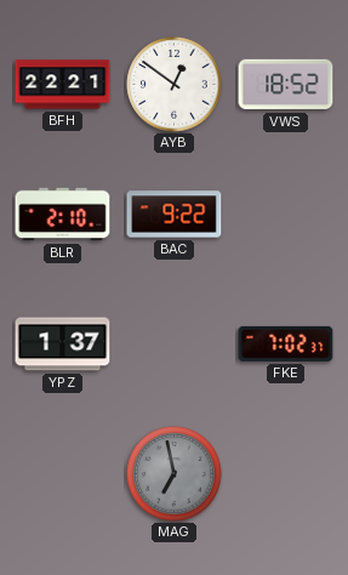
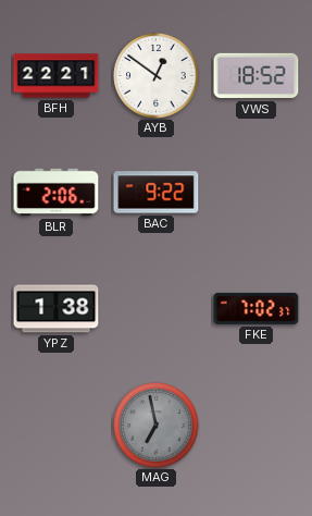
BLR: 2:10 -> 2:06
YPZ: 1:37 -> 1:38
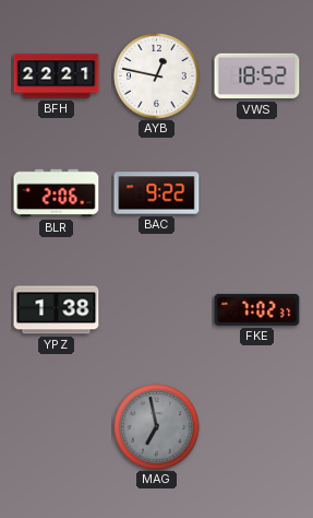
AYB: 12:51 -> 12:47
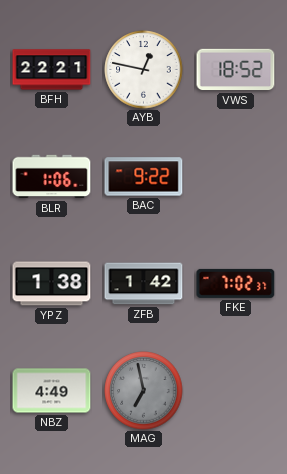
BLR: 2:06 -> 1:06
ZFB: none -> 1:42
NBZ: none -> 4:49
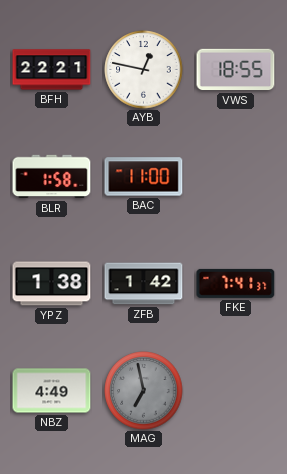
VWS: 18:52 -> 18:55
BLR: 1:06 -> 1:58
BAC: 9:22 -> 11:00
FKE: 7:02 -> 7:41
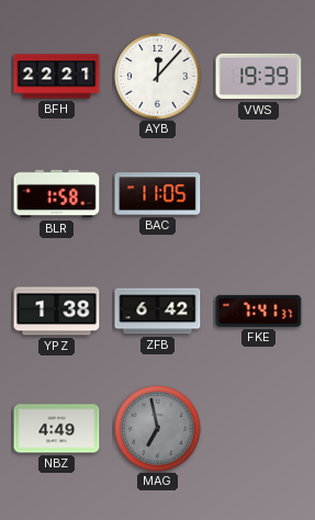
AYB: 12:47 -> 12:07
VWS: 18:55 -> 19:39
BAC: 11:00 -> 11:05
ZFB: 1:42 -> 6:42
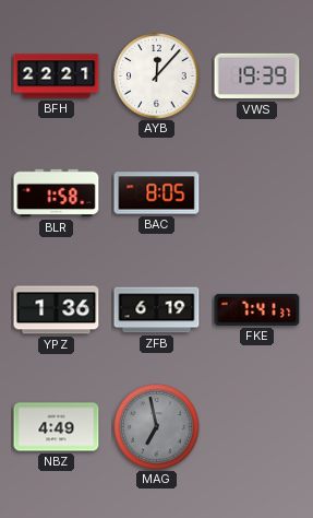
BAC: 11:05 -> 8:05
YPZ: 1:38 -> 1:36
ZFB: 6:42 -> 6:19
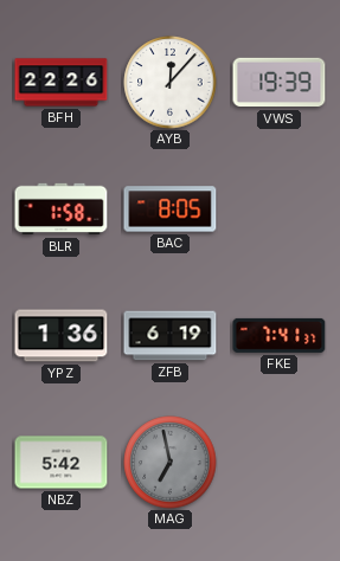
BFH: 22:21 -> 22:26
NBZ: 4:49 -> 5:42
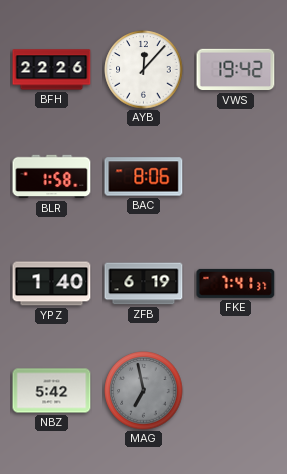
VWS: 19:39 -> 19:42
BAC: 8:05 -> 8:06
YPZ: 1:36 -> 1:40
